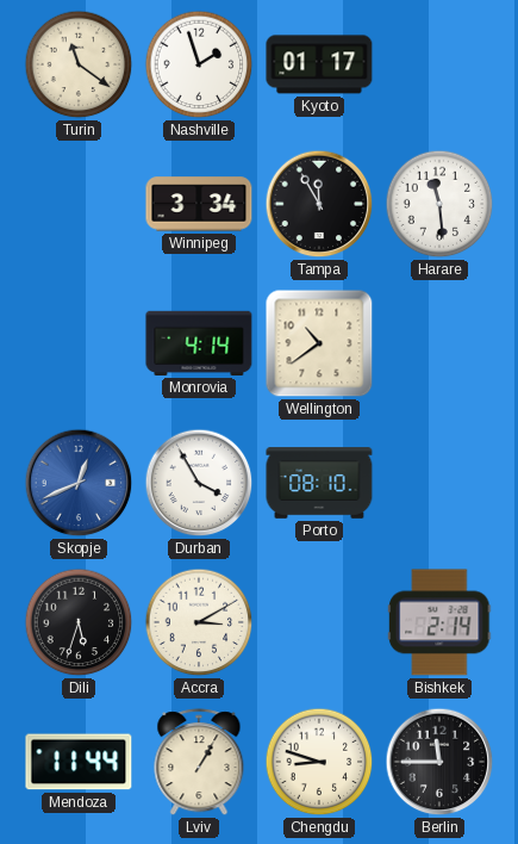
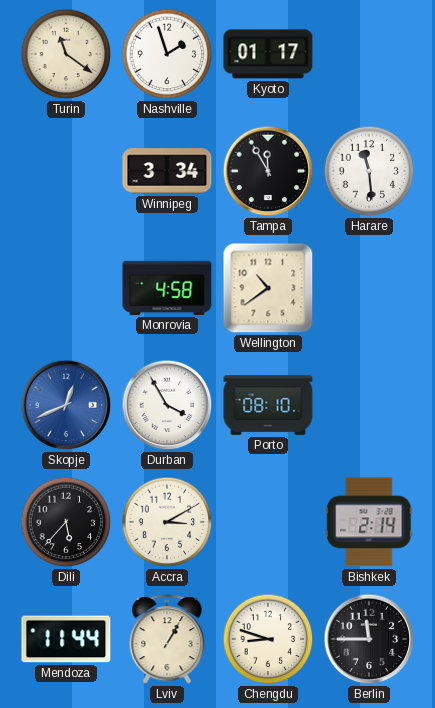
Monrovia: 4:14 -> 4:58
Dili: 5:33 -> 5:37
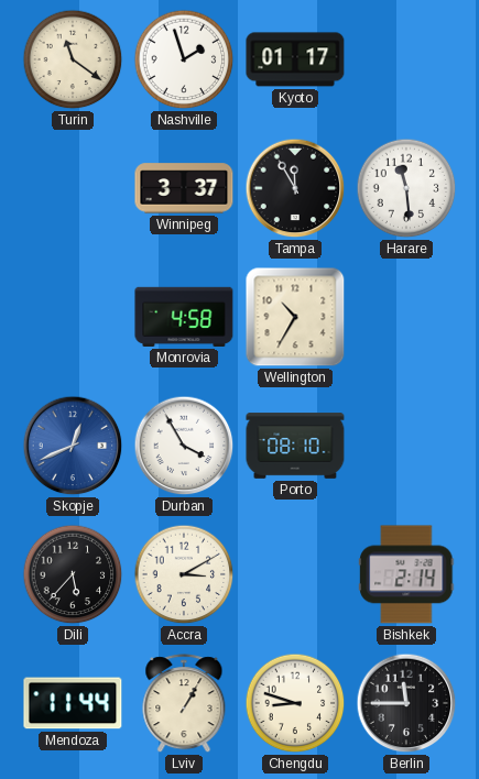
Winnipeg: 3:34 -> 3:37
Wellington: 10:39 -> 10:35
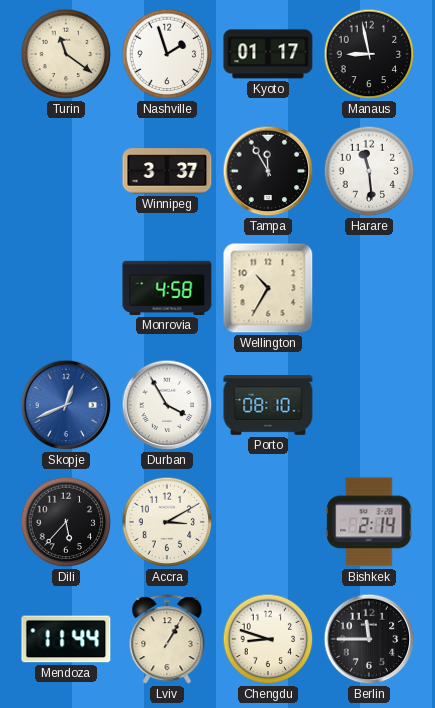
Manaus: none -> 8:58
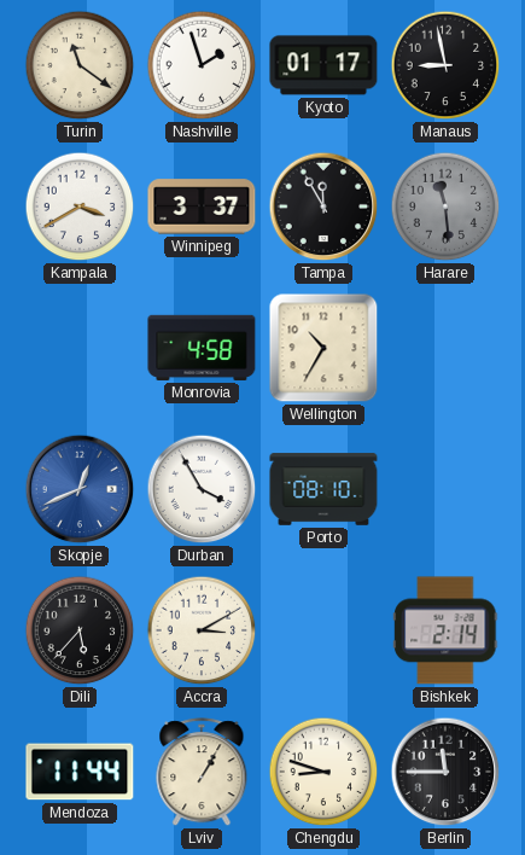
Kampala: none -> 3:40
Harare dial: white -> grey
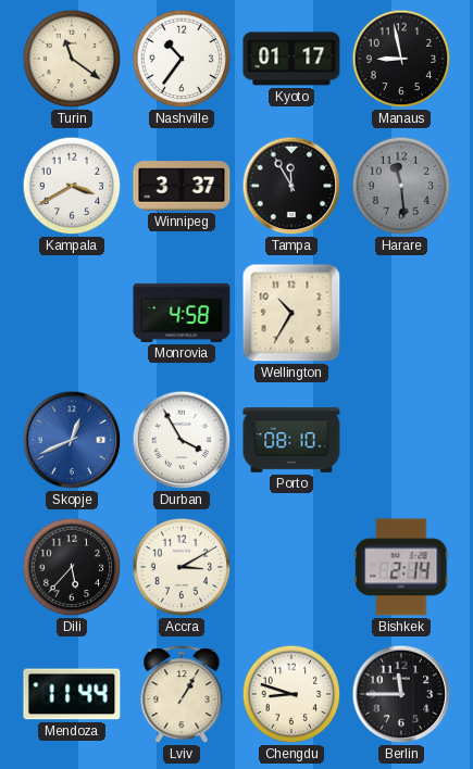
Nashville: 1:57 -> 10:36
